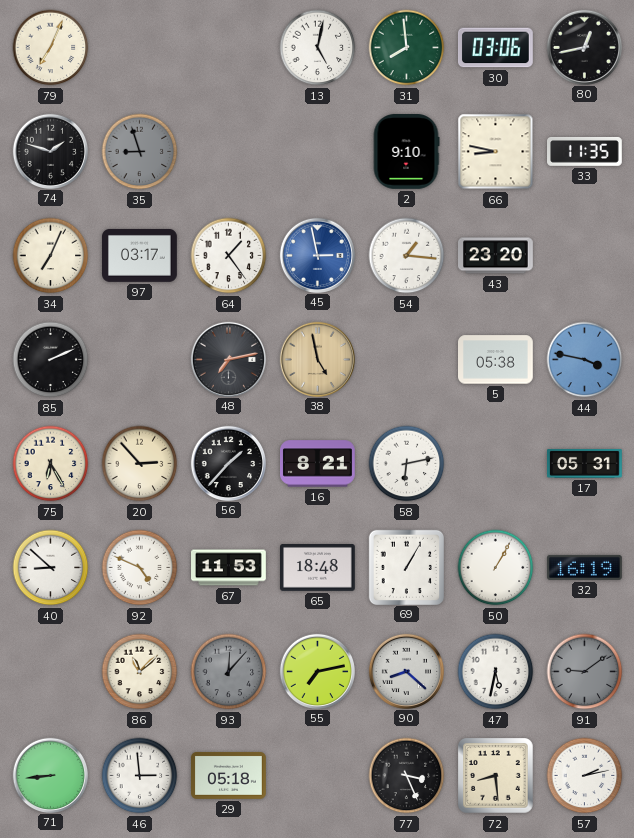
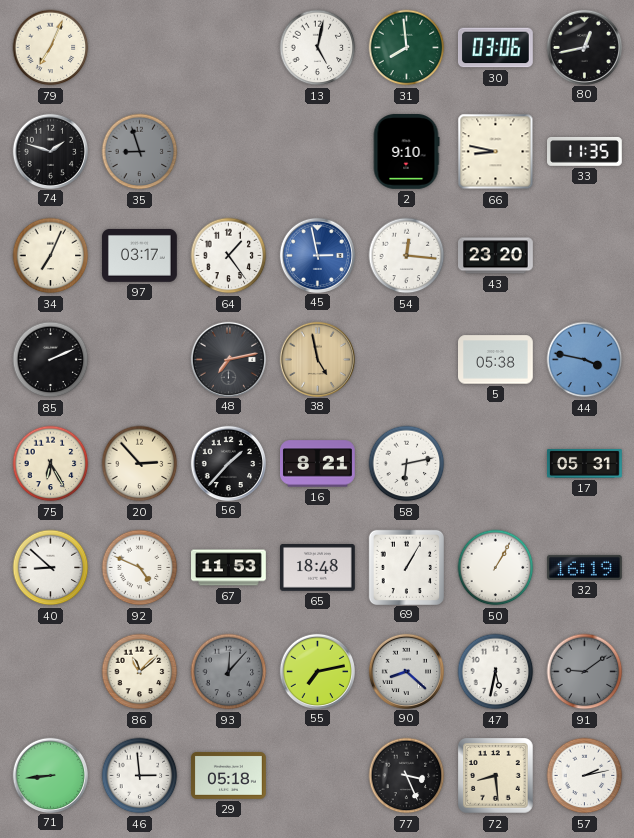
54: 1:16 -> 12:16
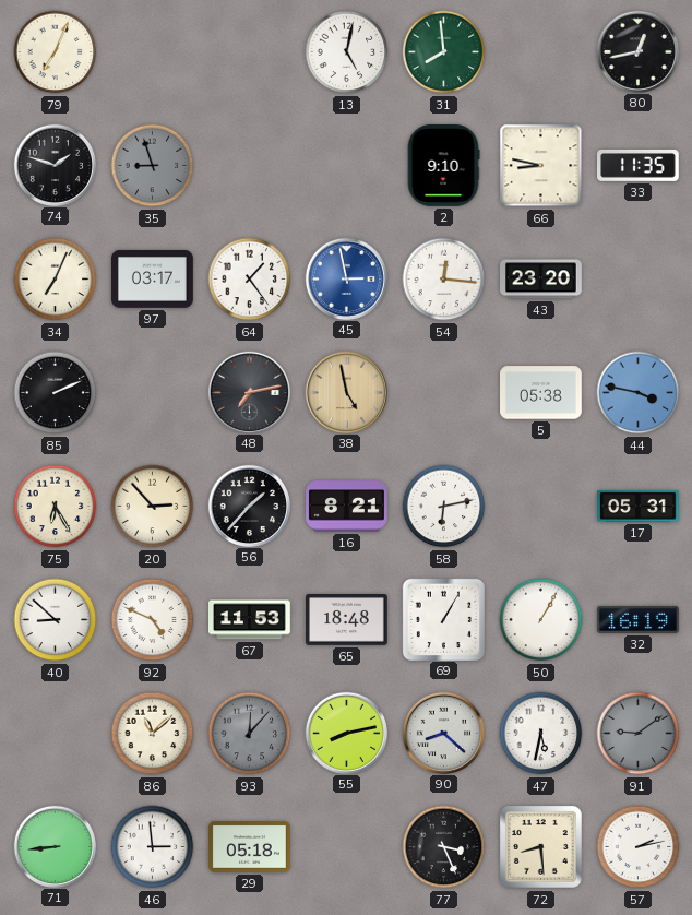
30: 03:06 -> none
55: 7:13 -> 8:13
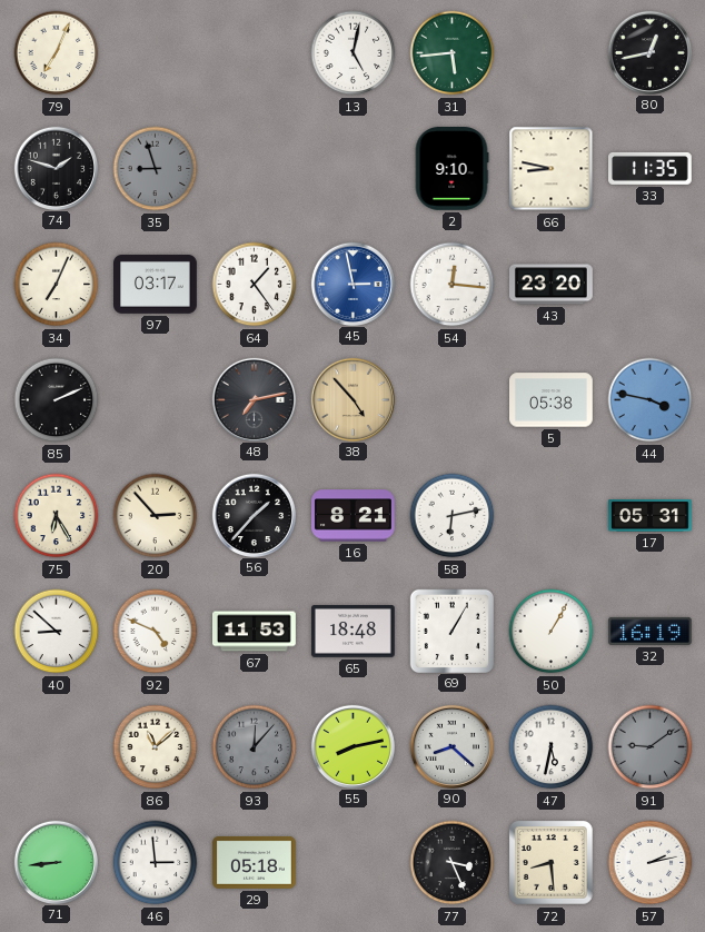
31: 7:59 -> 5:44
38: 4:58 -> 4:53
